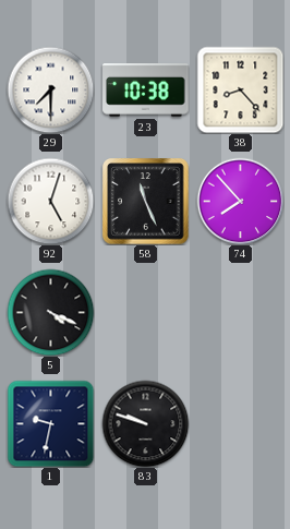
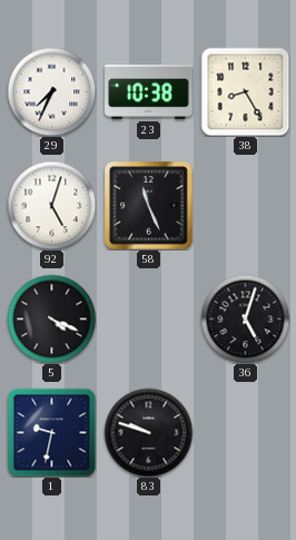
29: 7:30 -> 7:34
38: 8:23 -> 8:25
74: 7:53 -> none
36: none -> 5:03
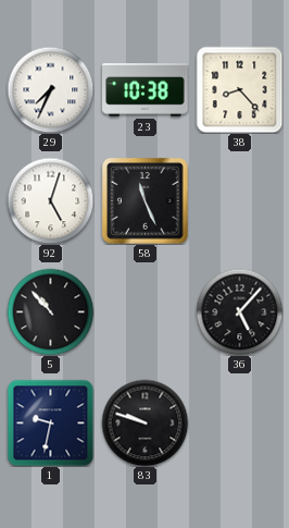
38: 8:25 -> 8:23
5: 4:19 -> 10:53
36: 5:03 -> 5:07
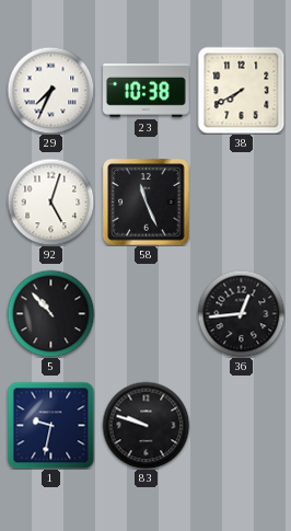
38: 8:23 -> 7:40
36: 5:07 -> 12:44
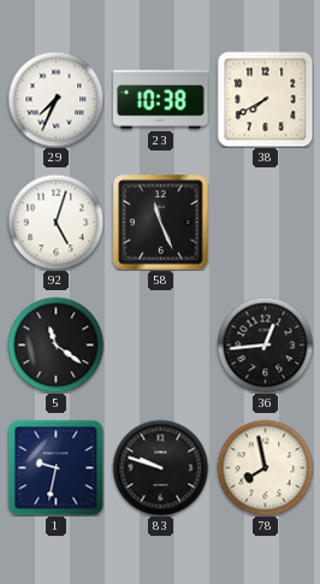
5: 10:53 -> 11:21
78: none -> 7:58
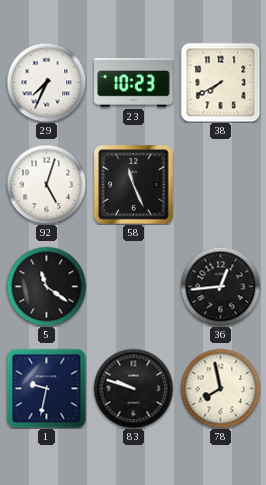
23: 10:38 -> 10:23
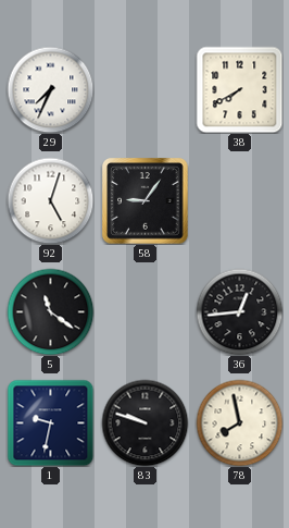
23: 10:23 -> none
58: 11:26 -> 9:06
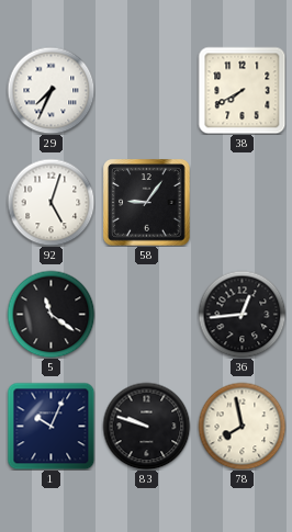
1: 9:32 -> 10:04
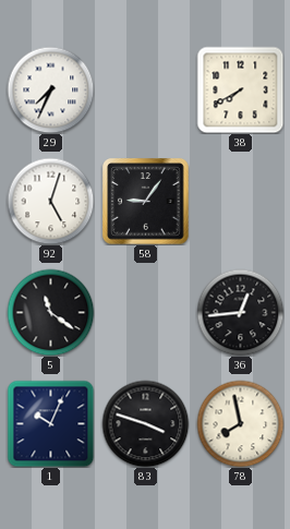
83: 9:48 -> 3:48
